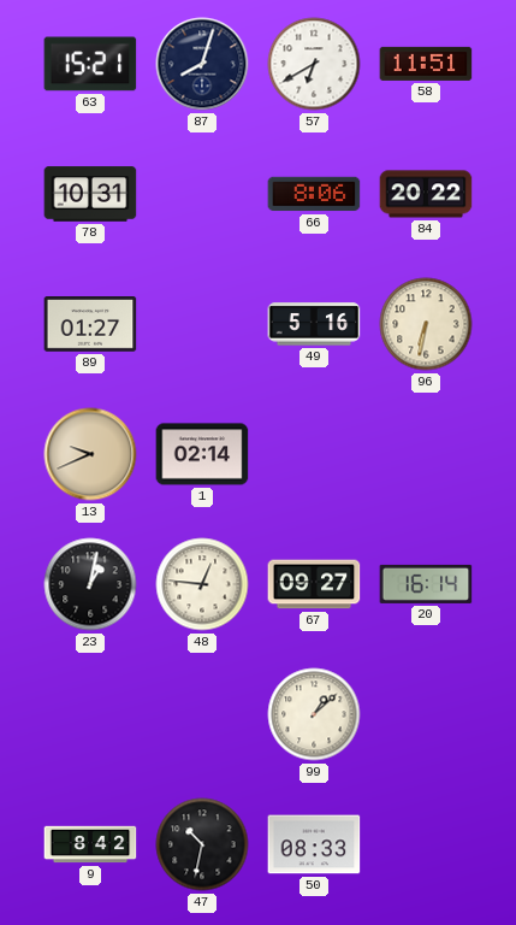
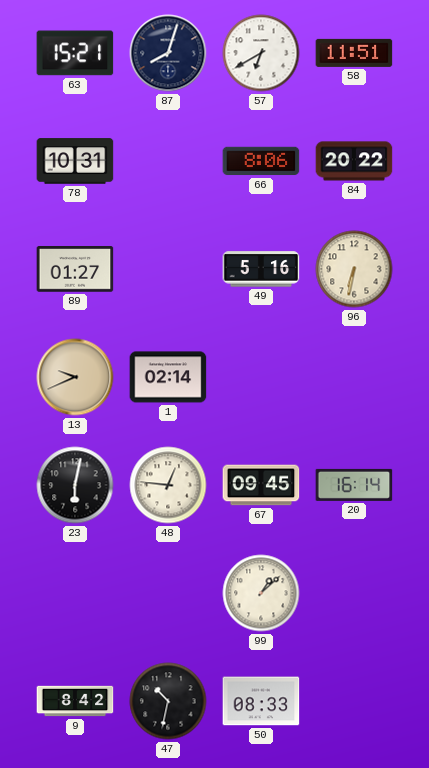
23: 1:02 -> 6:02
67: 09:27 -> 09:45
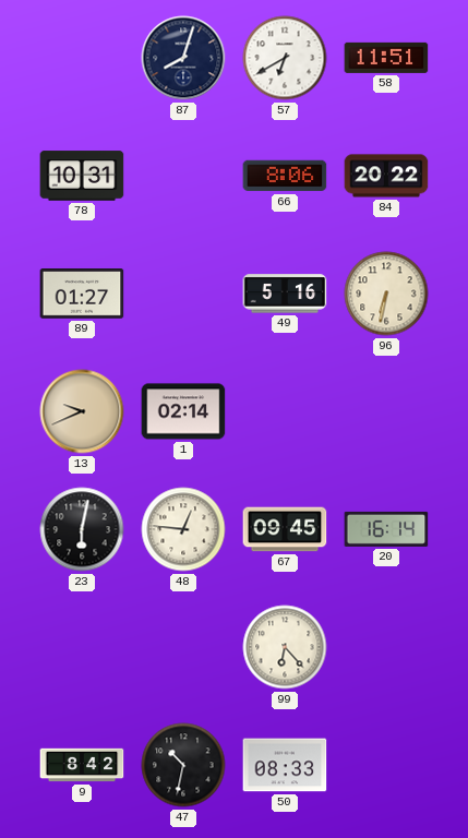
63: 15:21 -> none
99: 1:08 -> 6:23
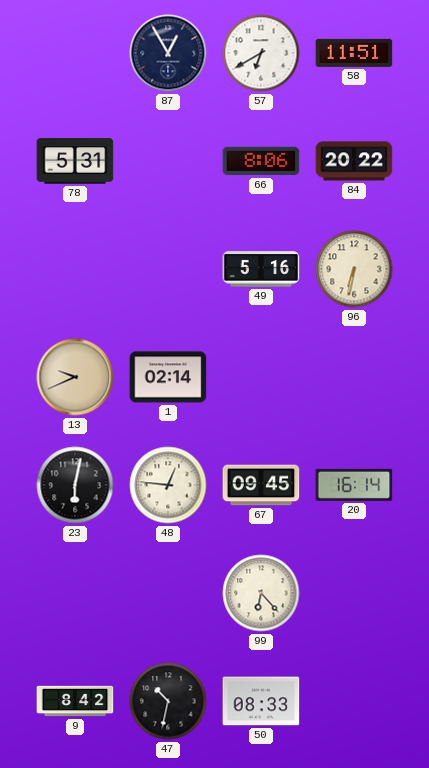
87: 8:03 -> 12:55
78: 10:31 -> 5:31
89: 01:27 -> none
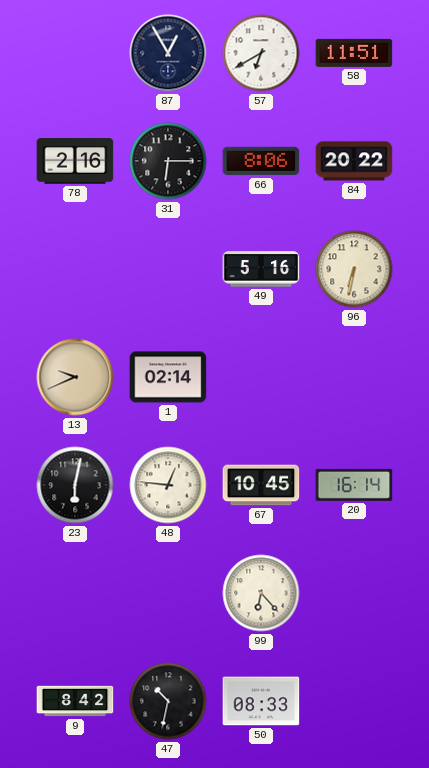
78: 5:31 -> 2:16
31: none -> 6:15
67: 09:45 -> 10:45
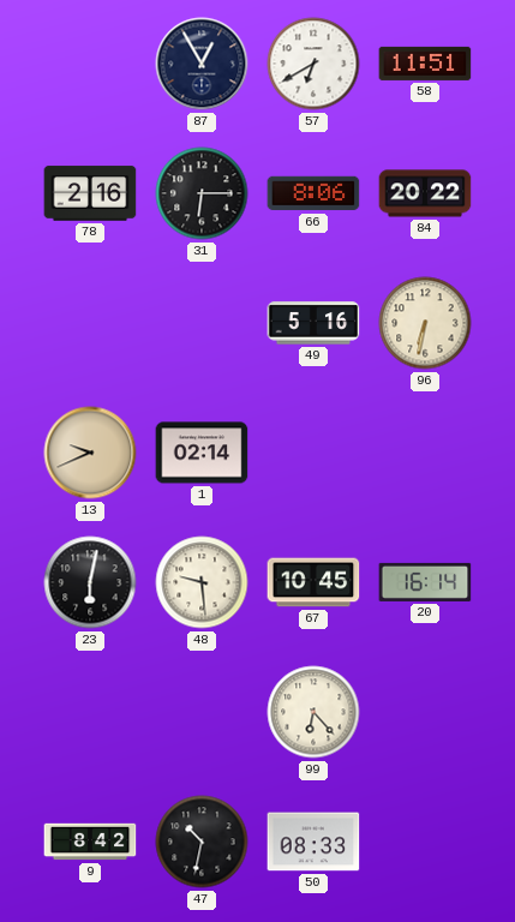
48: 12:46 -> 9:29
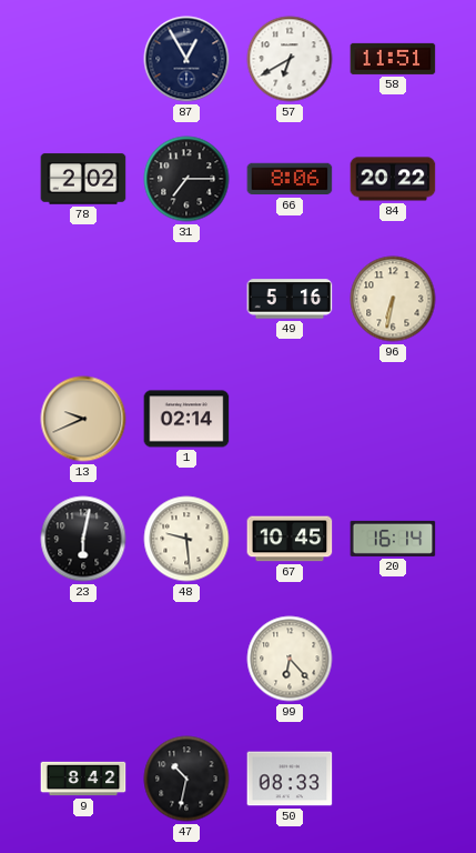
78: 2:16 -> 2:02
31: 6:15 -> 7:15
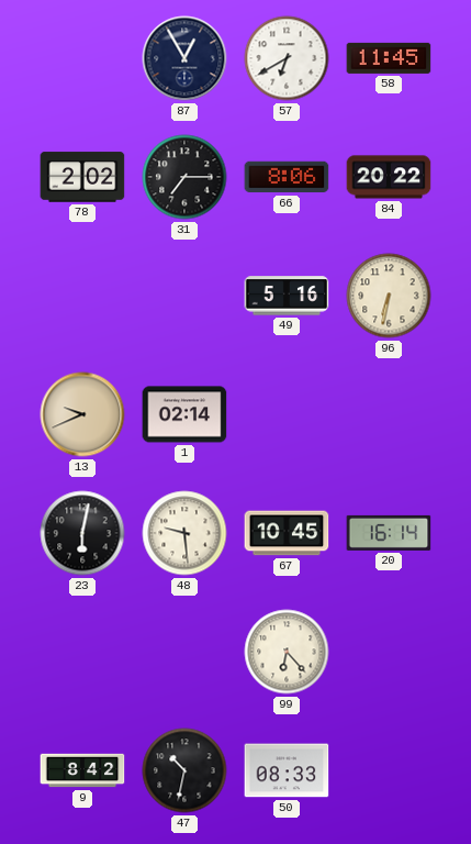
58: 11:51 -> 11:45
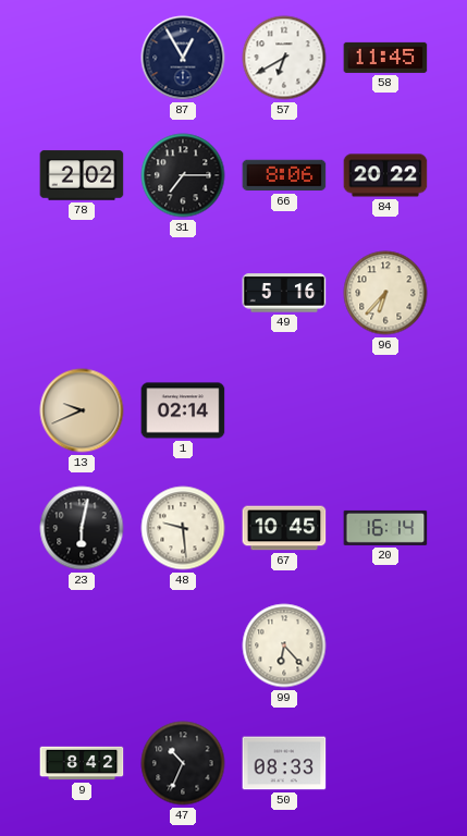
96: 6:32 -> 6:37
47: 10:32 -> 10:34
